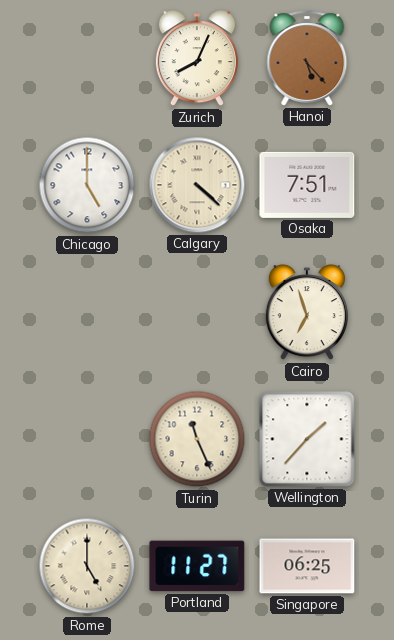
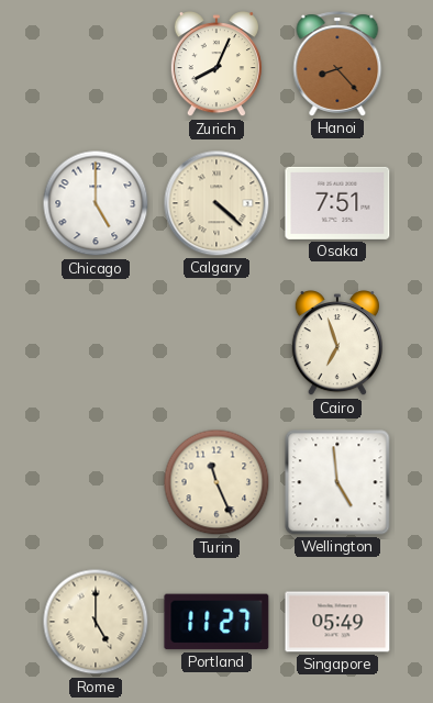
Hanoi: 5:23 -> 8:23
Wellington: 1:37 -> 4:59
Singapore: 06:25 -> 05:49
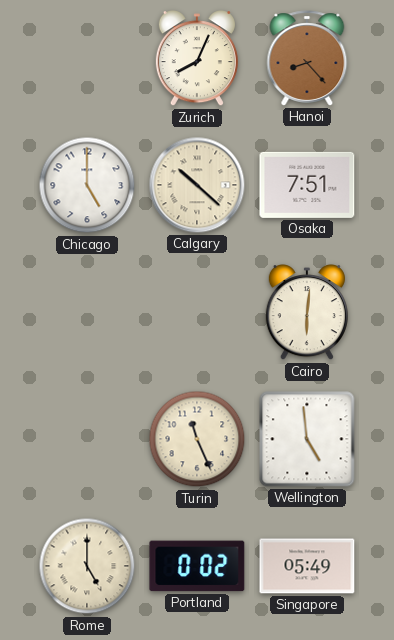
Calgary: 4:22 -> 10:22
Cairo: 6:57 -> 6:01
Portland: 11:27 -> 0:02
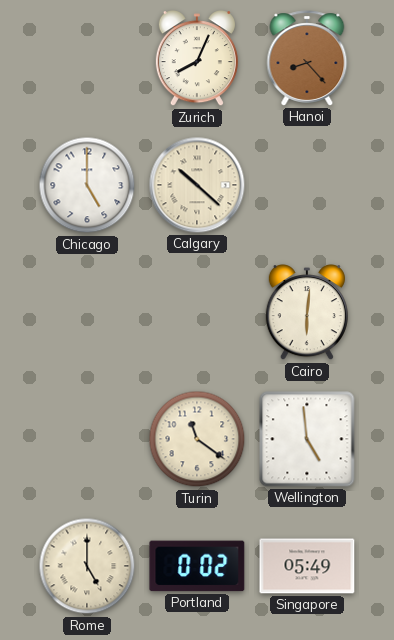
Osaka: 7:51 -> none
Turin: 11:26 -> 11:21
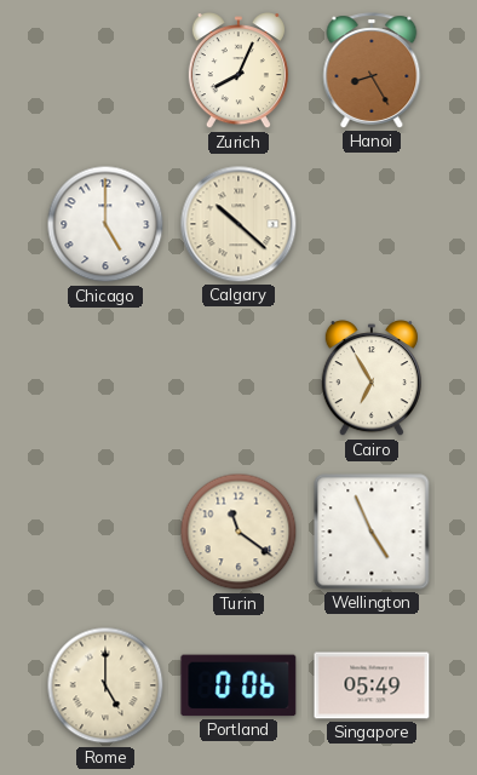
Hanoi: 8:23 -> 8:25
Cairo: 6:01 -> 6:55
Wellington: 4:59 -> 4:56
Portland: 0:02 -> 0:06
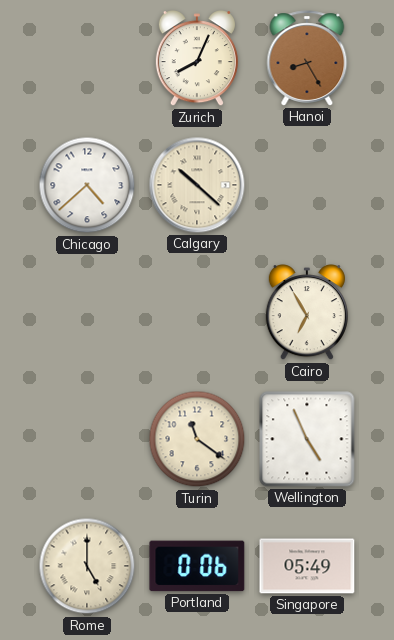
Chicago: 5:00 -> 4:38
